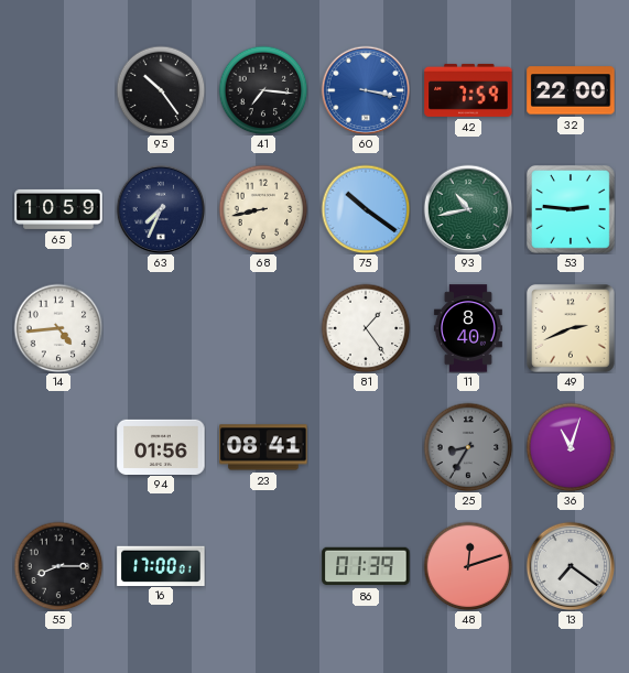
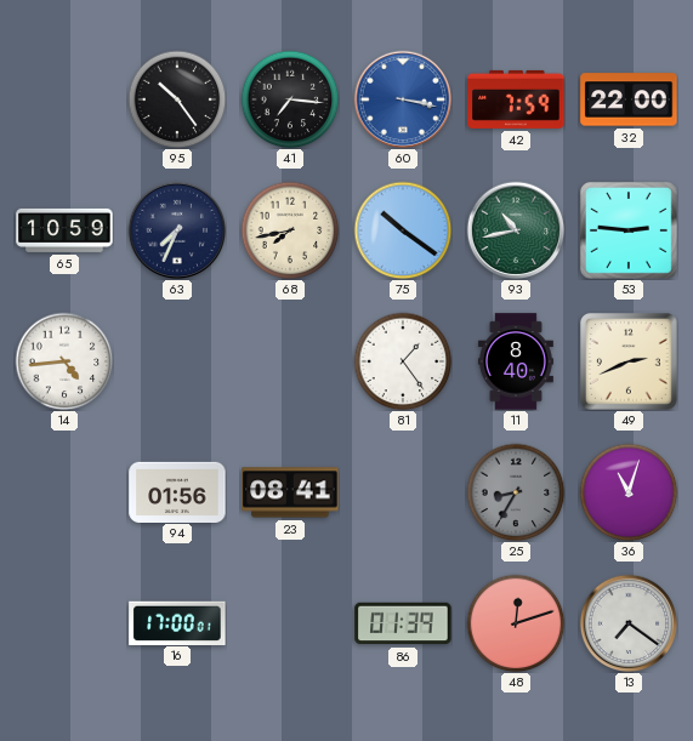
68: 8:43 -> 7:43
55: 8:15 -> none
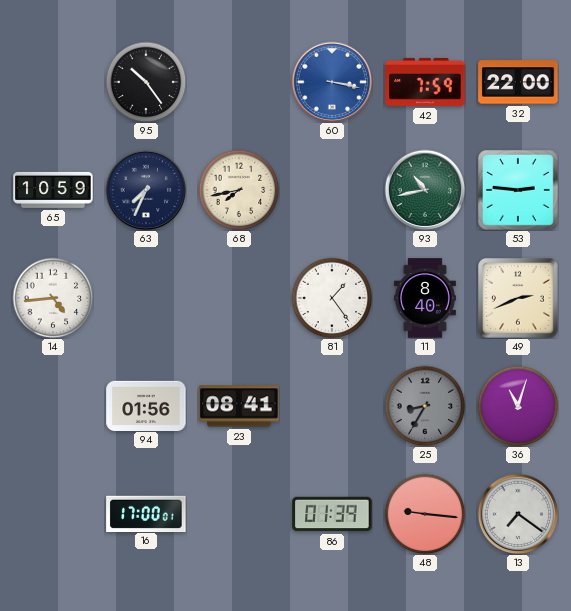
41: 7:16 -> none
75: 10:21 -> none
48: 12:12 -> 9:16
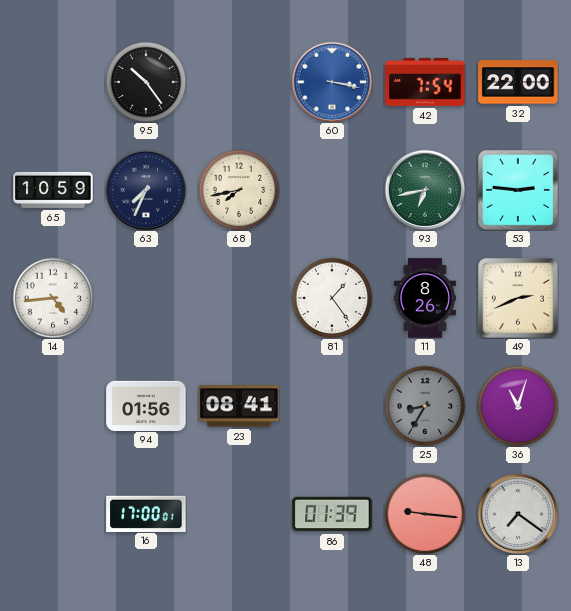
42: 7:59 -> 7:54
93: 10:43 -> 6:43
11: 8:40 -> 8:26
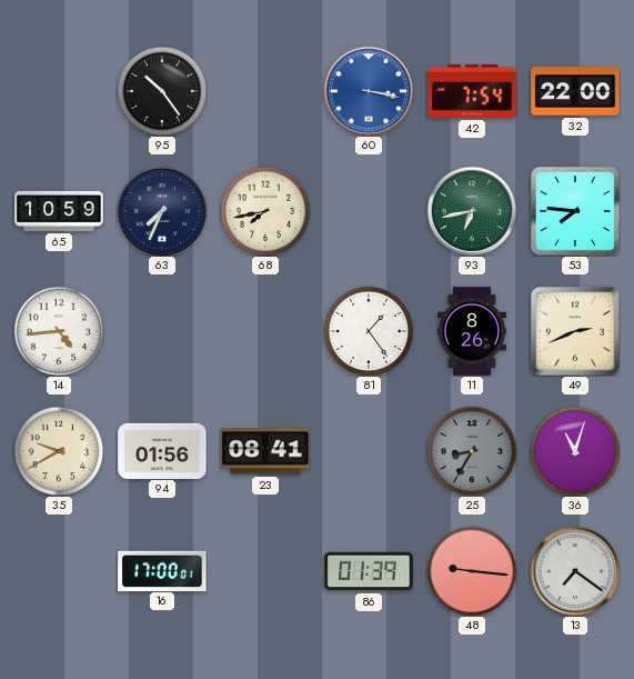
53: 2:46 -> 7:46
35: none -> 9:40
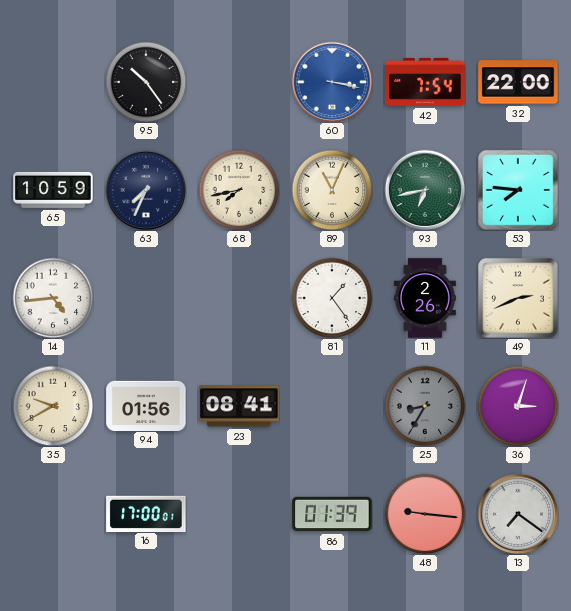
89: none -> 11:04
11: 8:26 -> 2:26
36: 11:03 -> 3:03
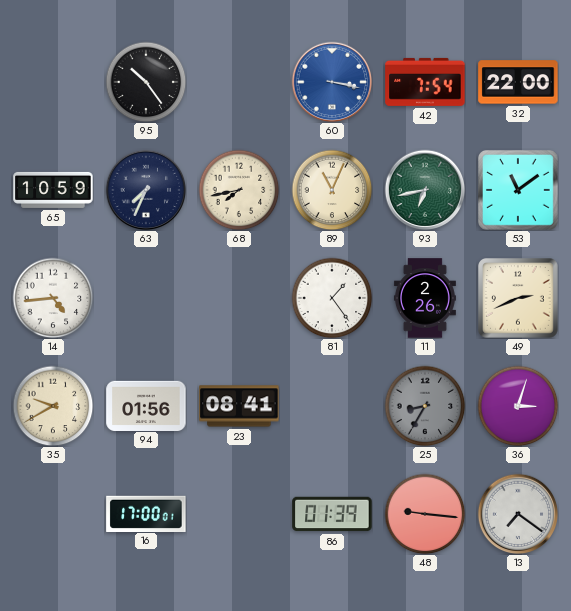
53: 7:46 -> 11:09
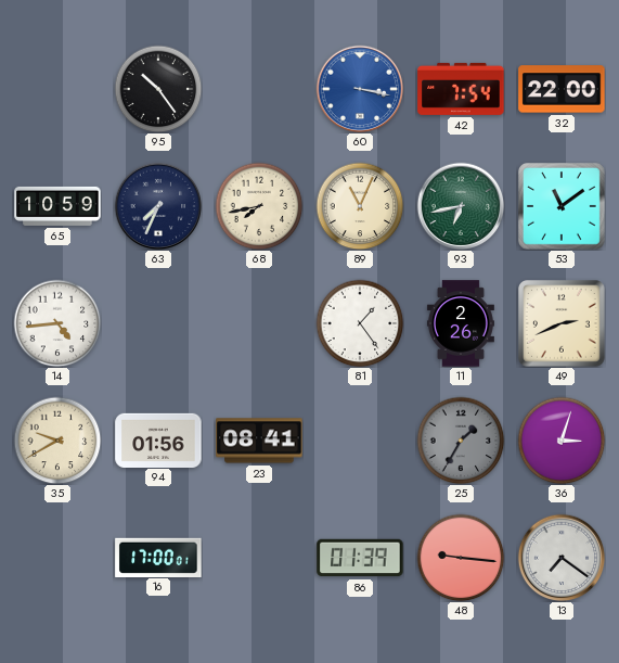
25: 8:35 -> 1:35
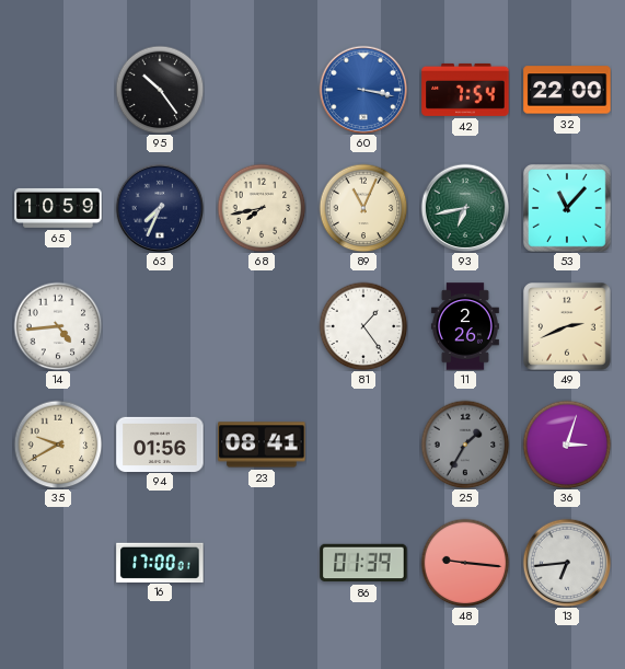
53: 11:09 -> 11:07
13: 7:21 -> 6:44
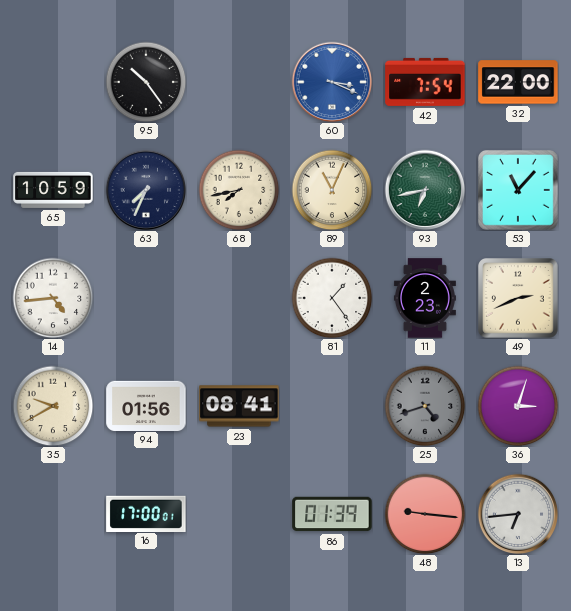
60: 3:17 -> 3:19
11: 2:26 -> 2:23
25: 1:35 -> 4:42
